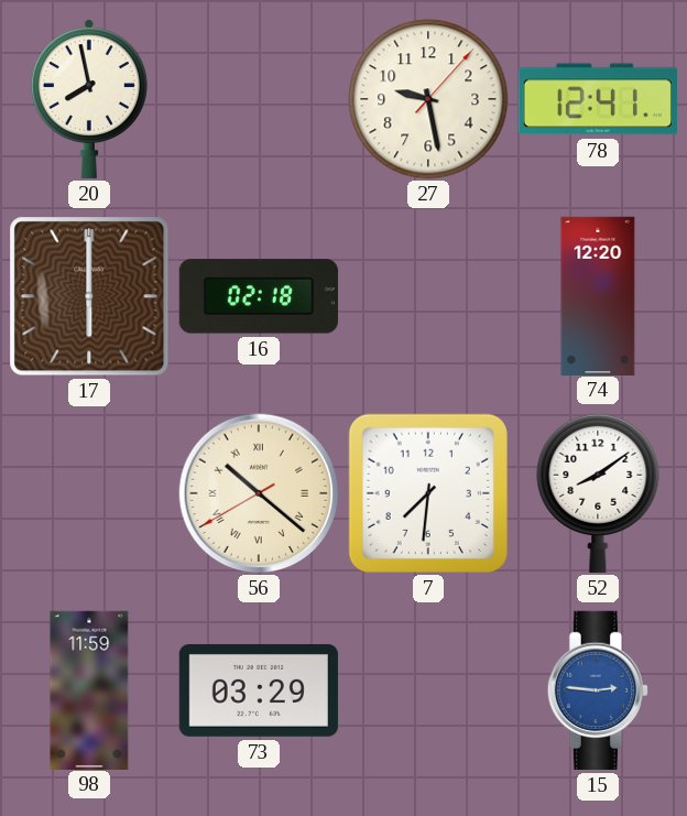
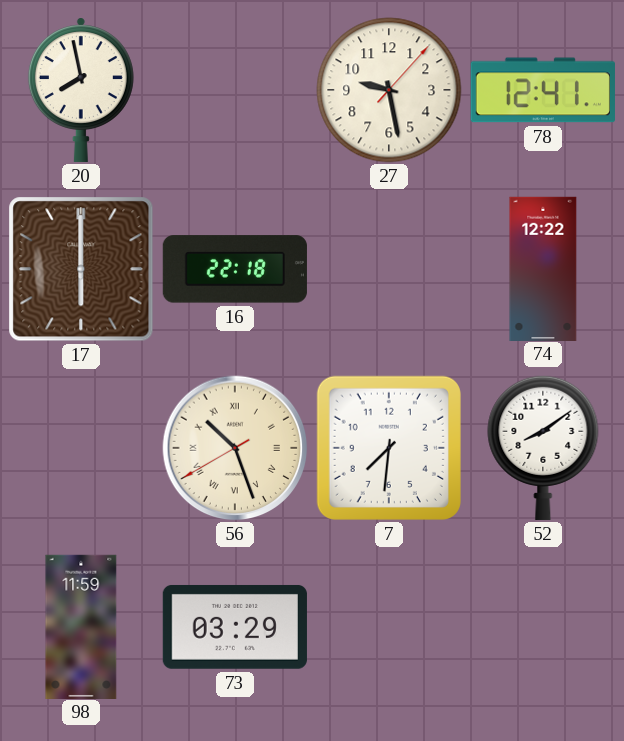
16: 02:18 -> 22:18
74: 12:20 -> 12:22
56: 10:21 -> 10:26
15: 2:46 -> none
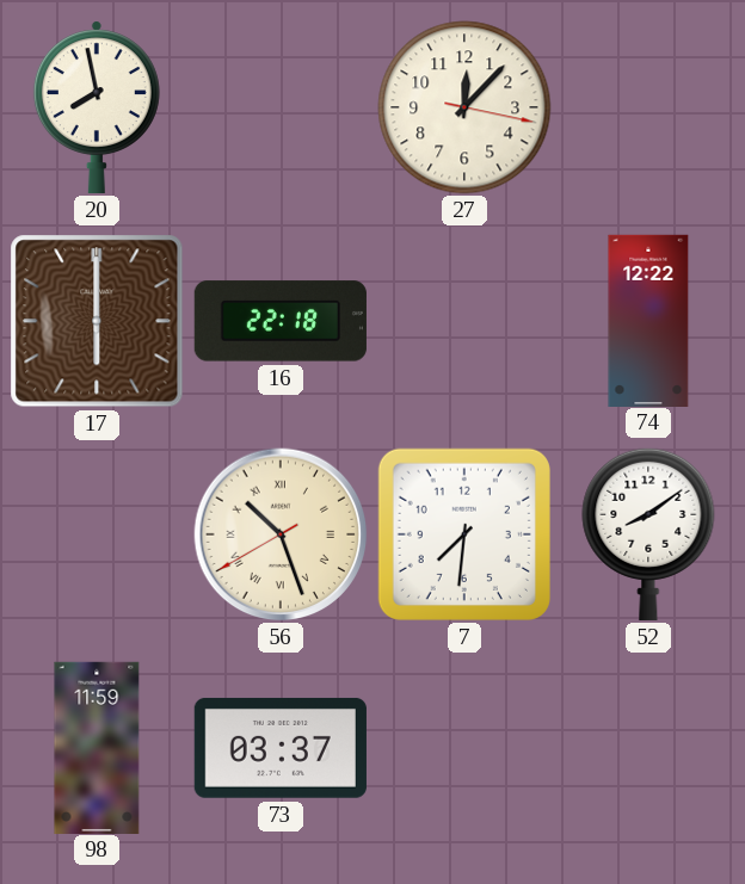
27: 9:28 -> 12:07
78: 12:41 -> none
73: 03:29 -> 03:37
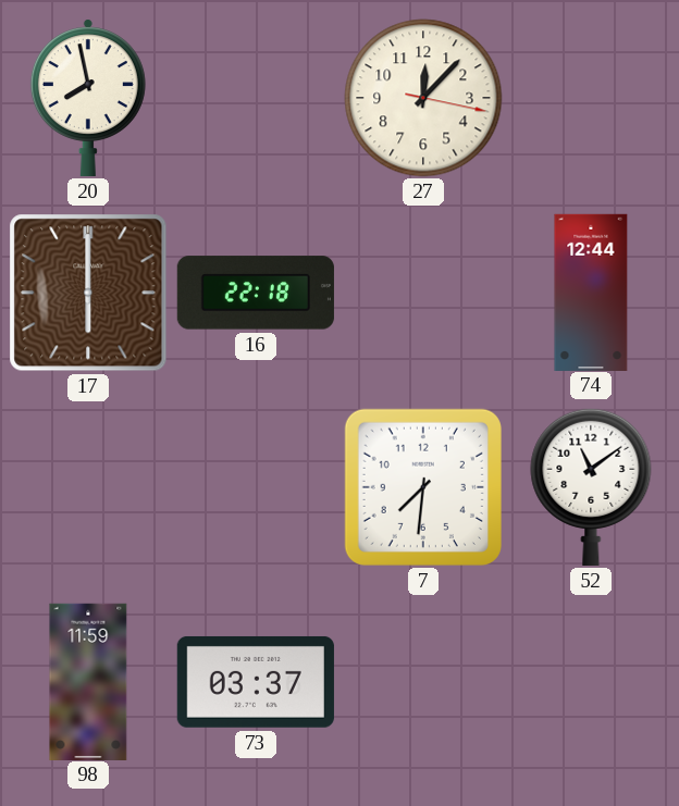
74: 12:22 -> 12:44
56: 10:26 -> none
52: 8:09 -> 11:09
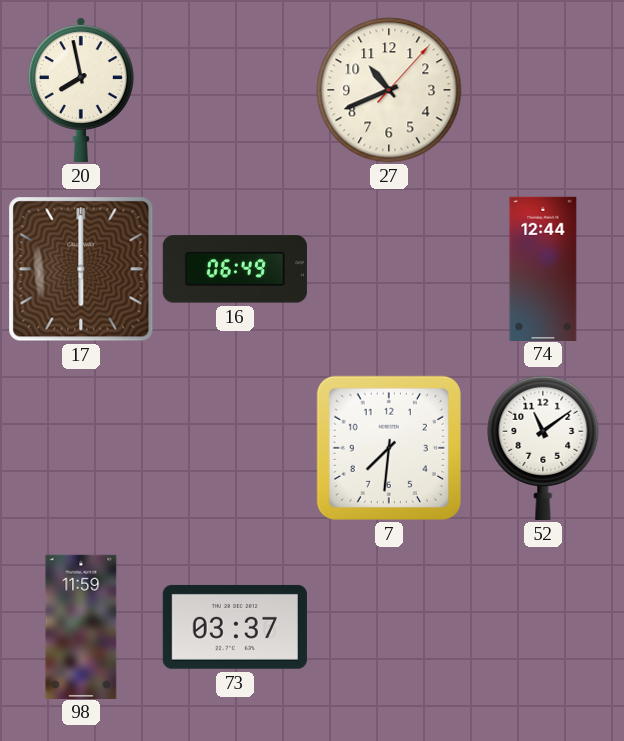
27: 12:07 -> 10:41
16: 22:18 -> 06:49
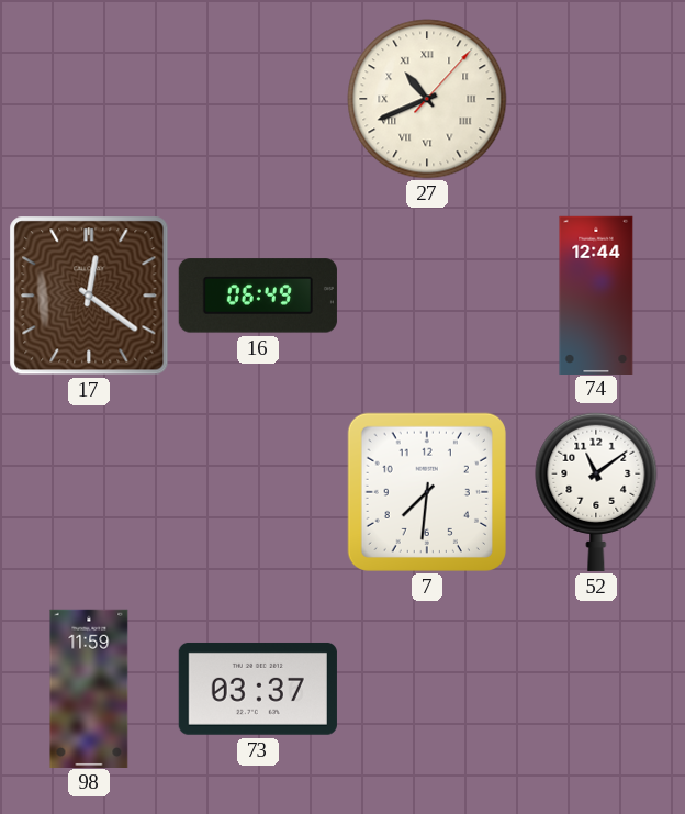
20: 7:58 -> none
27 numerals: Arabic -> Roman
17: 6:00 -> 12:21
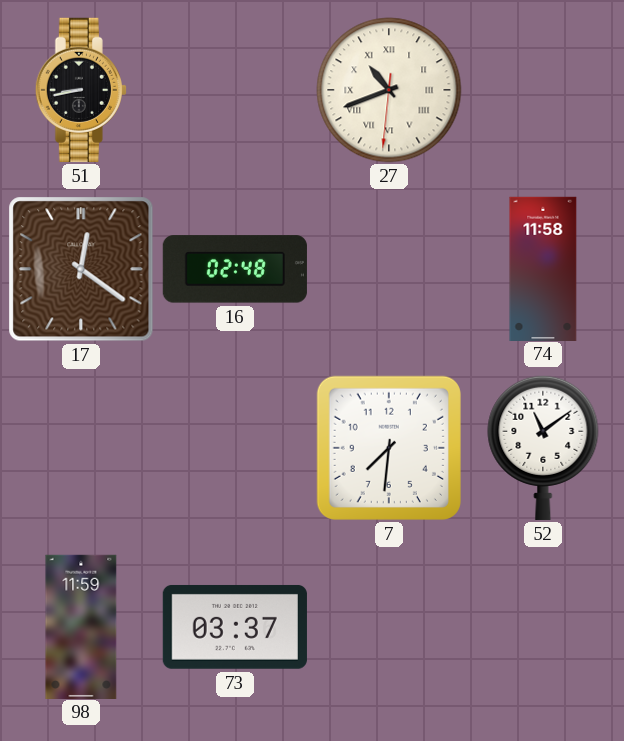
51: none -> 8:43
27: 10:41:07 -> 10:41:31
16: 06:49 -> 02:48
74: 12:44 -> 11:58
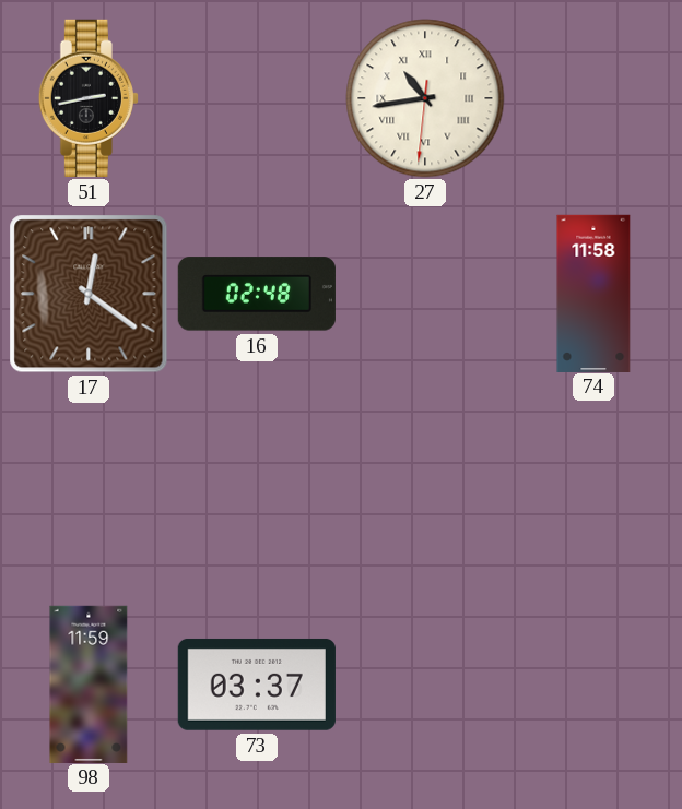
51: 8:43 -> 2:43
27: 10:41 -> 10:43
7: 7:31 -> none
52: 11:09 -> none
